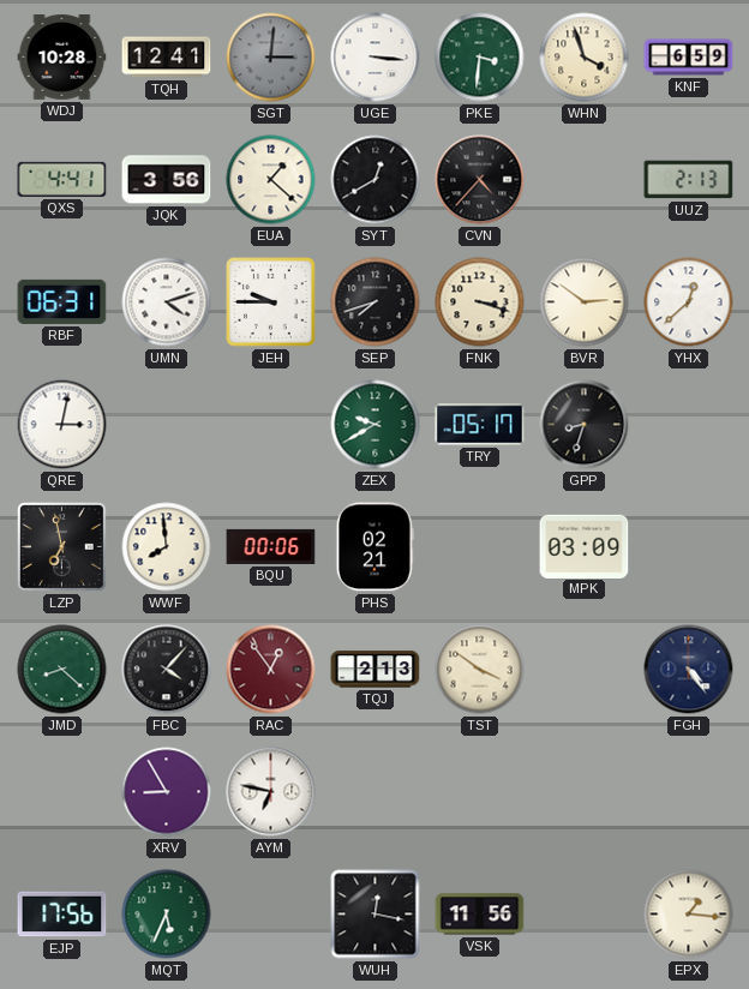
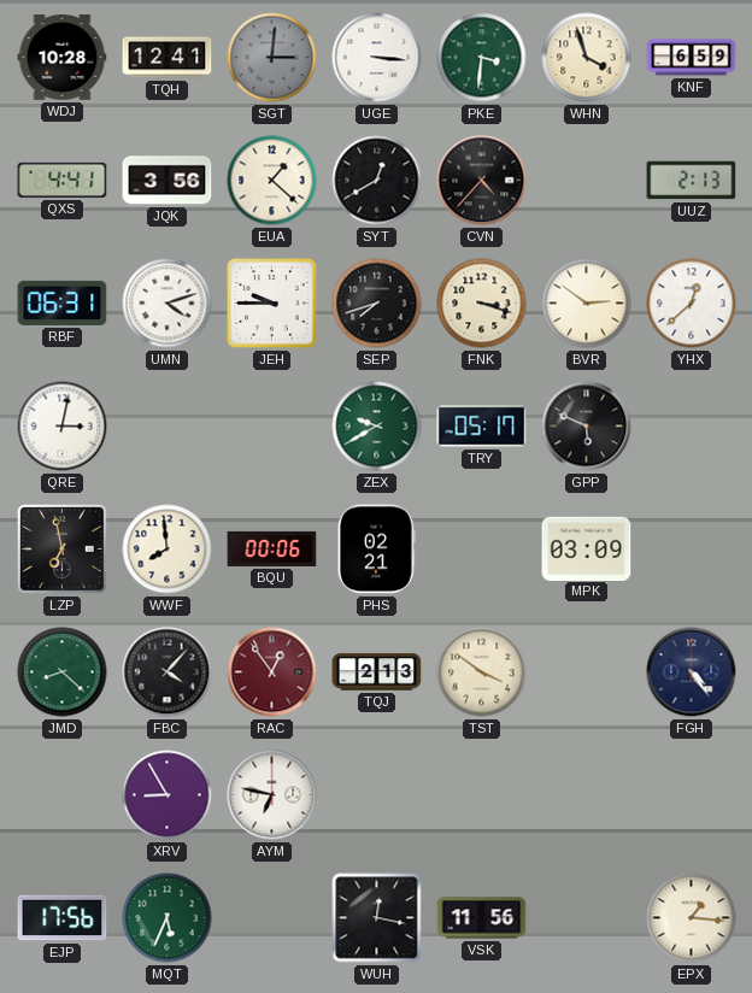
GPP: 8:33 -> 5:49
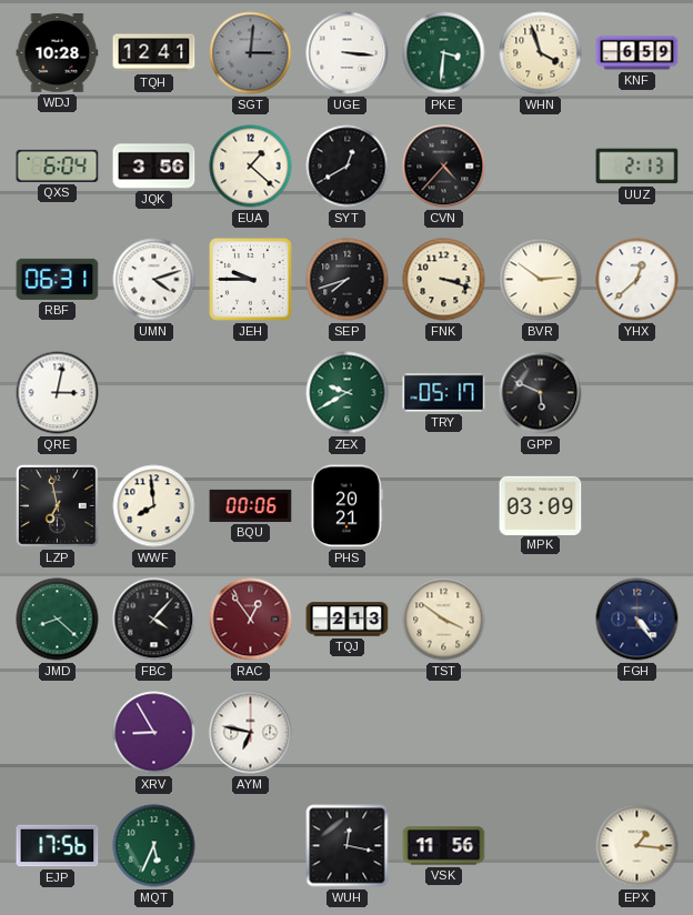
QXS: 4:41 -> 6:04
PHS: 02:21 -> 20:21
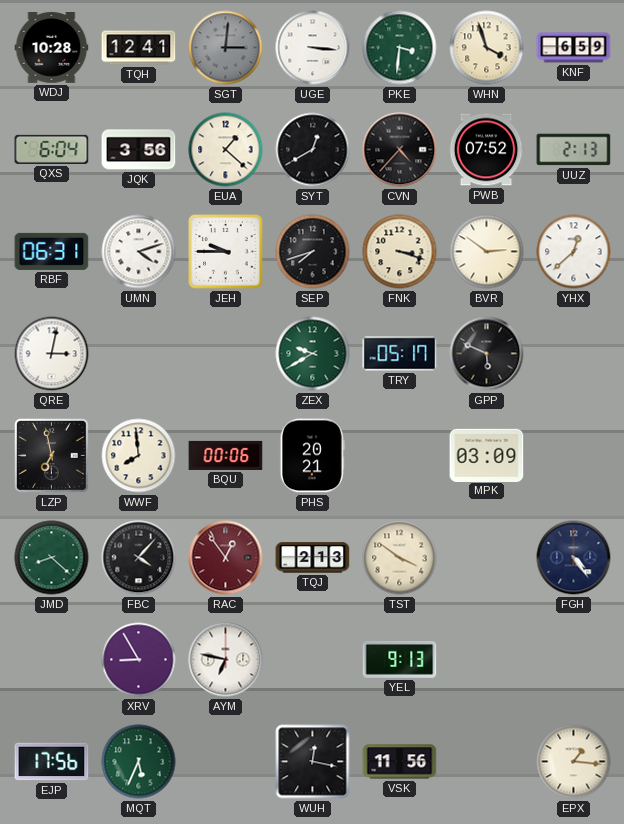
PWB: none -> 07:52
YEL: none -> 9:13
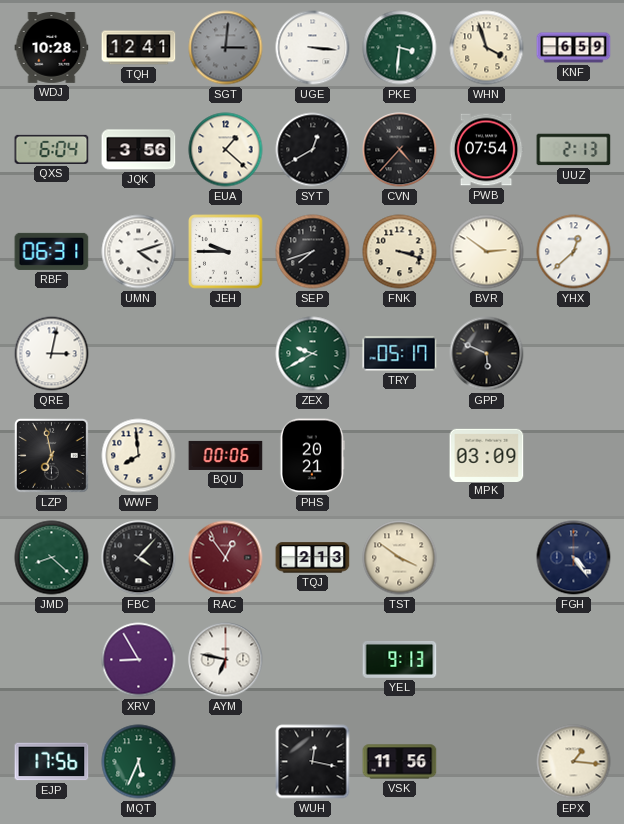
PWB: 07:52 -> 07:54
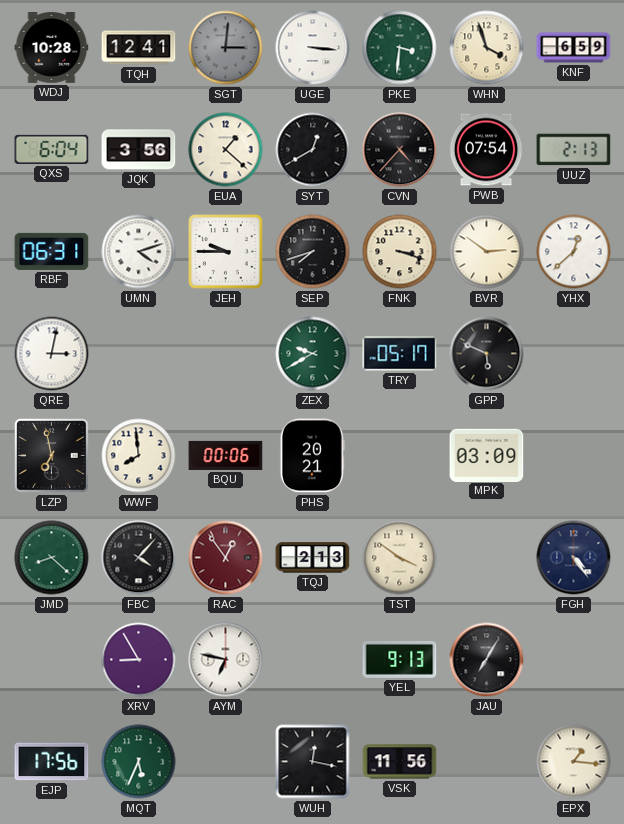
JAU: none -> 7:05
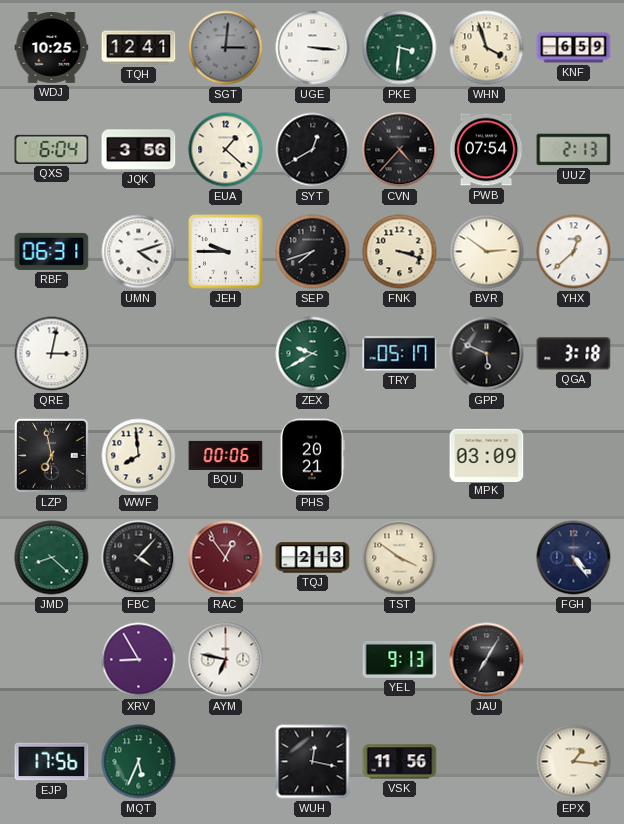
WDJ: 10:28 -> 10:25
QGA: none -> 3:18
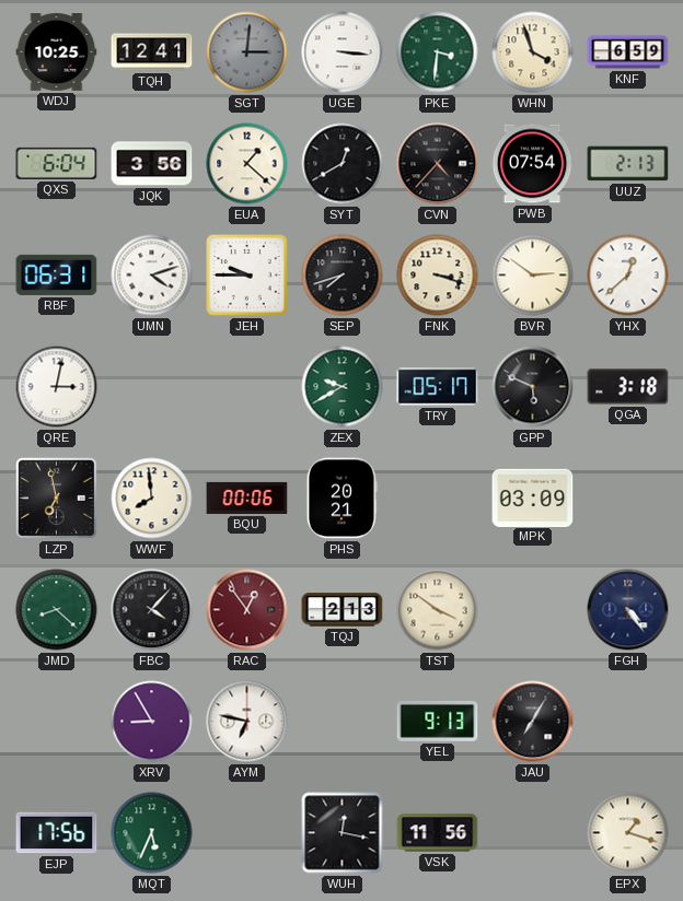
EPX: 1:16 -> 1:18
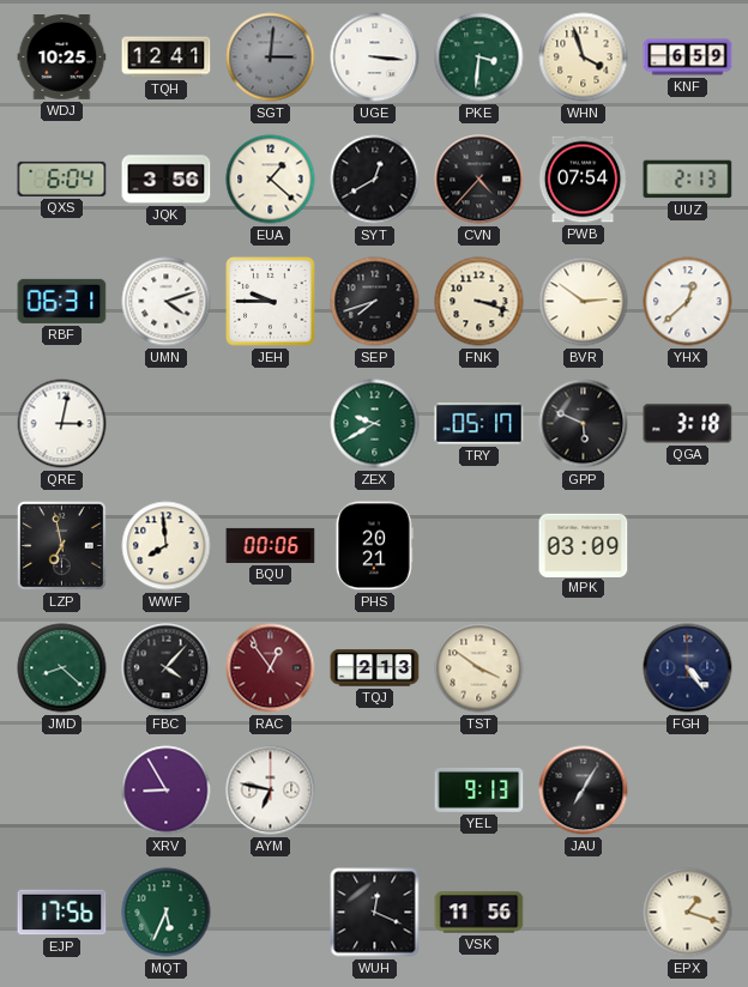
WUH: 12:17 -> 12:19
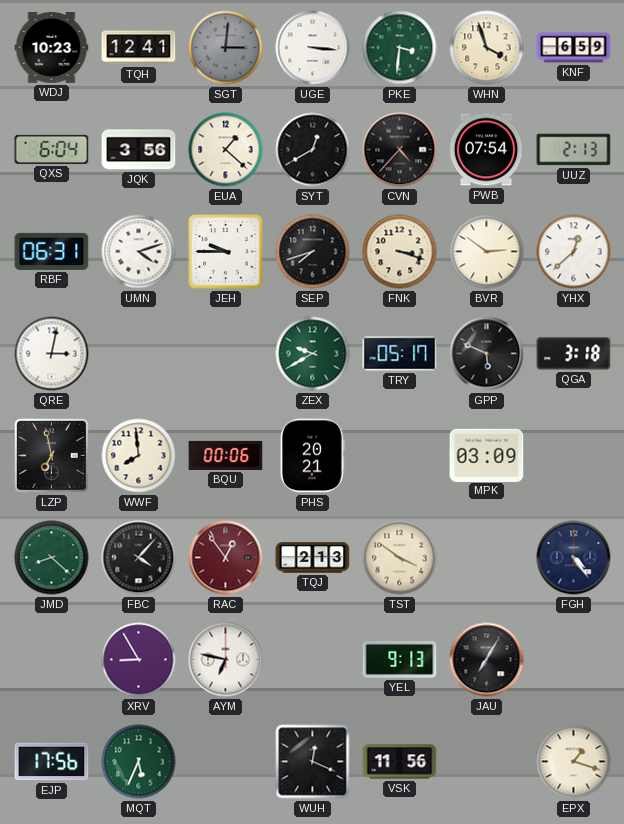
WDJ: 10:25 -> 10:23
